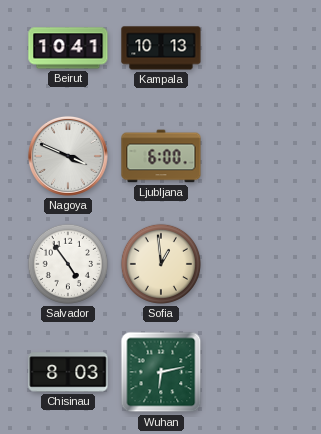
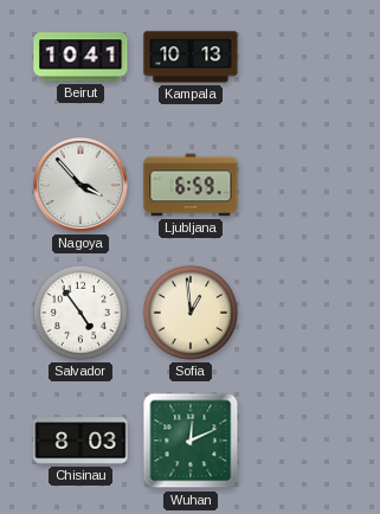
Nagoya: 3:49 -> 3:53
Ljubljana: 6:00 -> 6:59
Wuhan: 6:13 -> 12:11
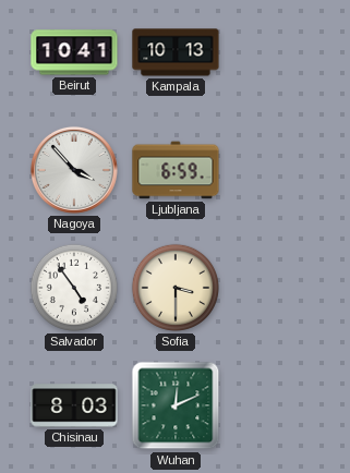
Sofia: 12:59 -> 3:30
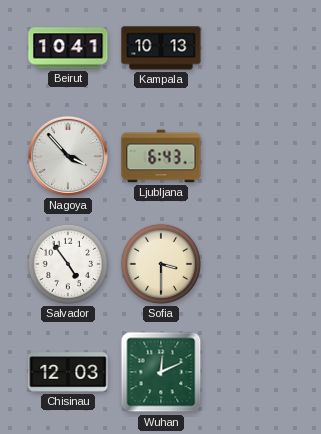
Ljubljana: 6:59 -> 6:43
Chisinau: 8:03 -> 12:03
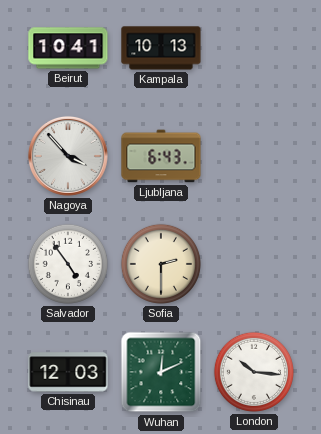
Sofia: 3:30 -> 2:30
London: none -> 10:16
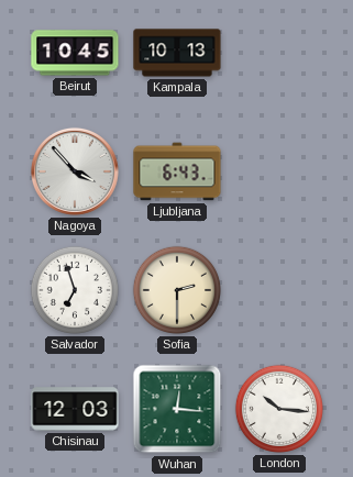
Beirut: 10:41 -> 10:45
Salvador: 4:54 -> 6:57
Wuhan: 12:11 -> 12:16
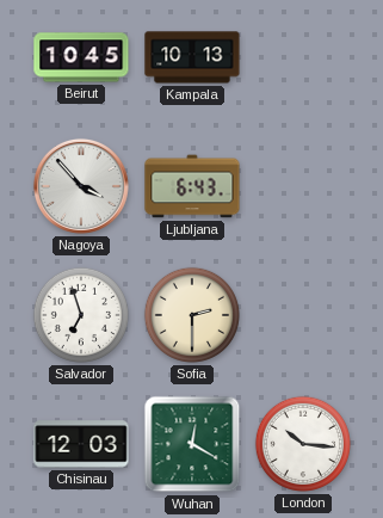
Wuhan: 12:16 -> 12:20
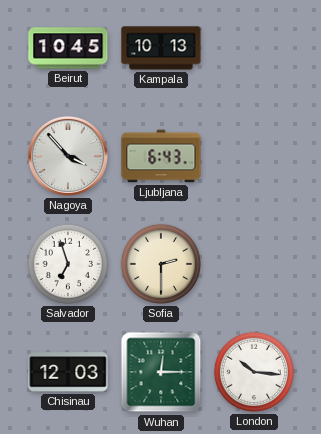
Wuhan: 12:20 -> 12:15
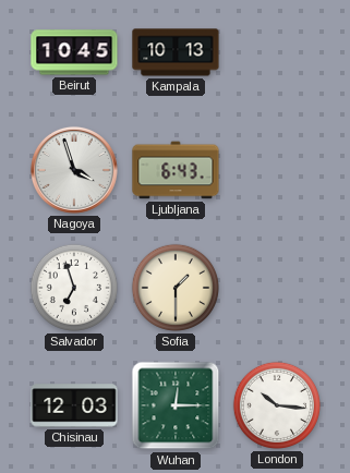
Nagoya: 3:53 -> 3:57
Sofia: 2:30 -> 1:30
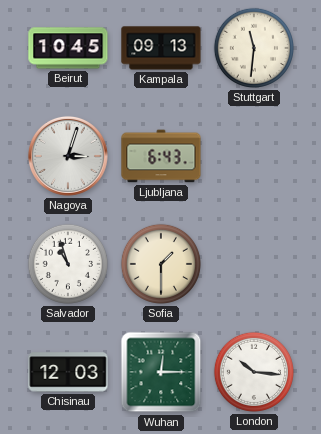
Kampala: 10:13 -> 09:13
Stuttgart: none -> 11:31
Nagoya: 3:57 -> 3:03
Salvador: 6:57 -> 10:57
